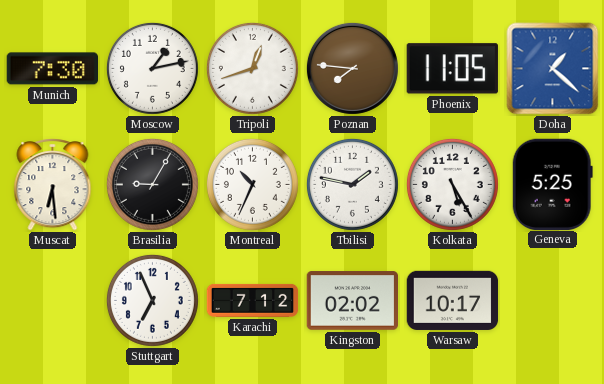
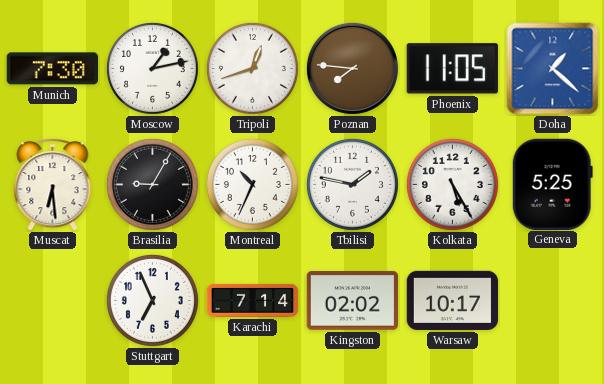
Karachi: 7:12 -> 7:14
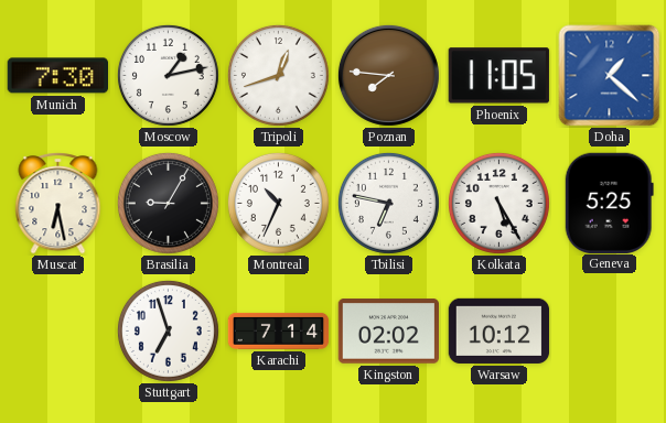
Muscat: 6:29 -> 6:28
Tbilisi: 1:47 -> 6:47
Stuttgart: 6:56 -> 6:57
Warsaw: 10:17 -> 10:12
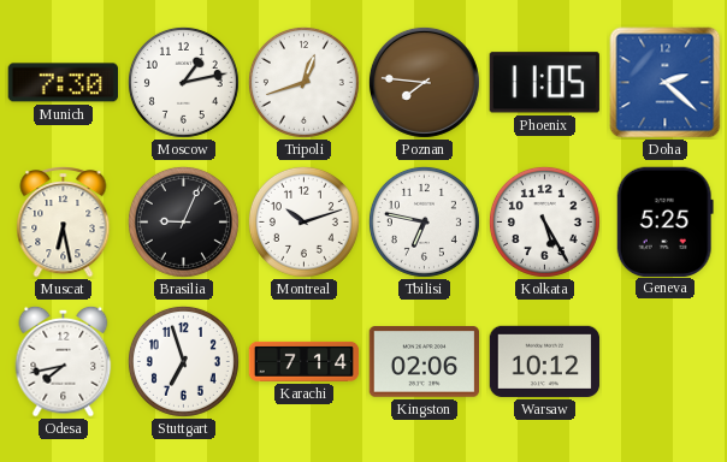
Doha: 1:22 -> 2:22
Brasilia: 9:05 -> 9:04
Montreal: 10:34 -> 10:12
Odesa: none -> 7:43
Kingston: 02:02 -> 02:06
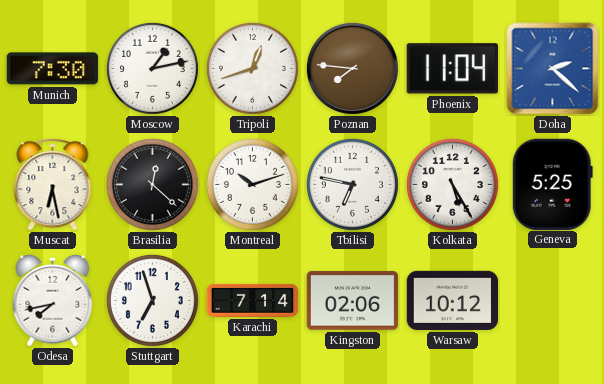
Phoenix: 11:05 -> 11:04
Brasilia: 9:04 -> 12:22
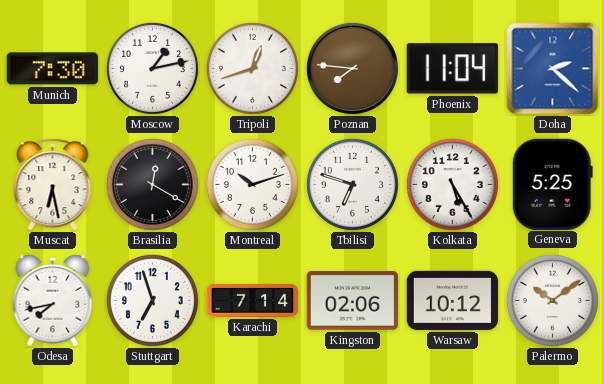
Brasilia: 12:22 -> 12:20
Tbilisi: 6:47 -> 6:48
Palermo: none -> 10:09
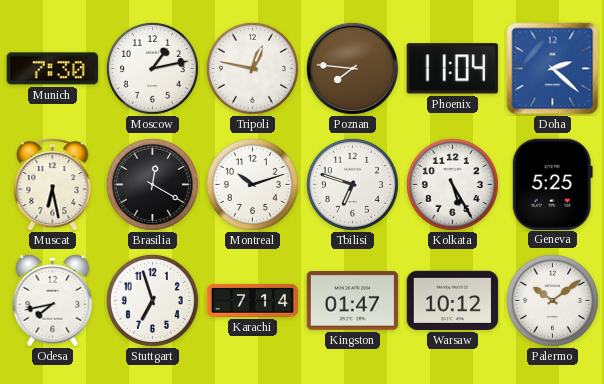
Tripoli: 12:42 -> 12:47
Kingston: 02:06 -> 01:47
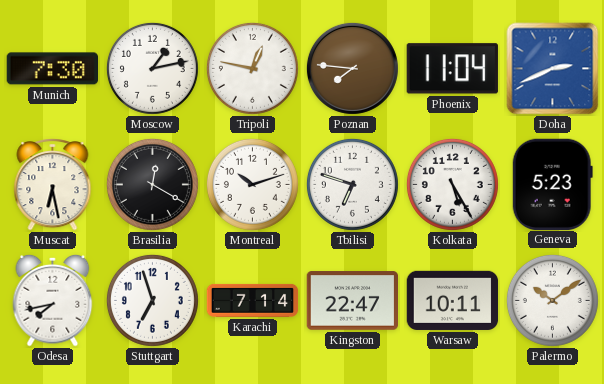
Doha: 2:22 -> 2:41
Geneva: 5:25 -> 5:23
Kingston: 01:47 -> 22:47
Warsaw: 10:12 -> 10:11
